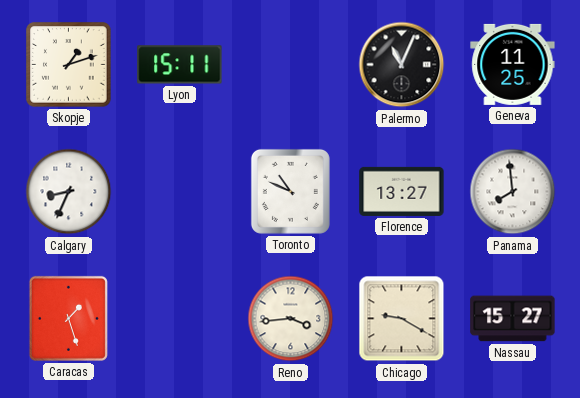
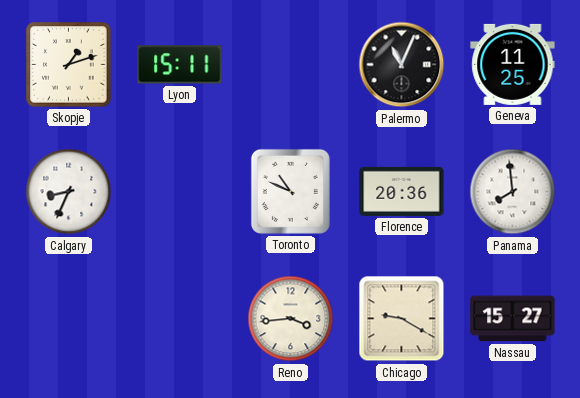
Florence: 13:27 -> 20:36
Caracas: 1:27 -> none
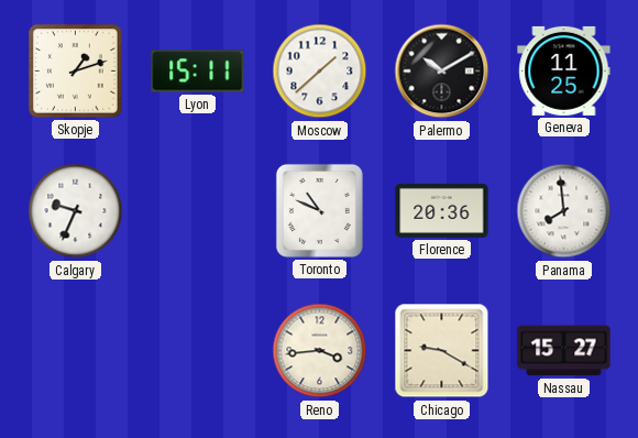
Moscow: none -> 1:38
Palermo: 11:04 -> 10:10
Calgary: 8:34 -> 9:34
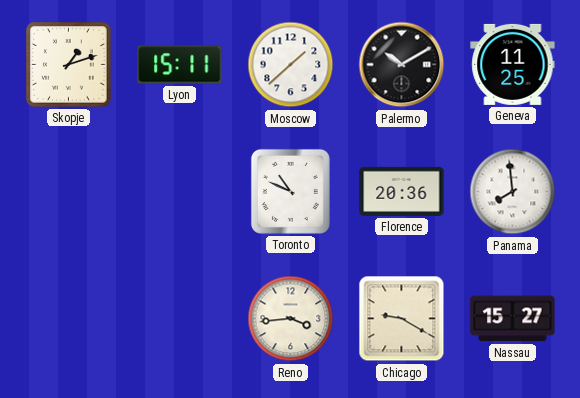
Calgary: 9:34 -> none
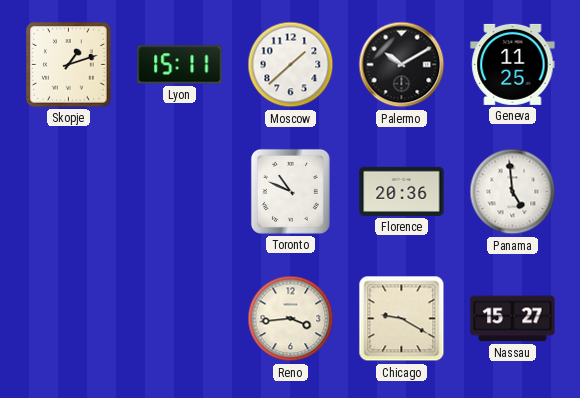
Panama: 7:59 -> 4:59
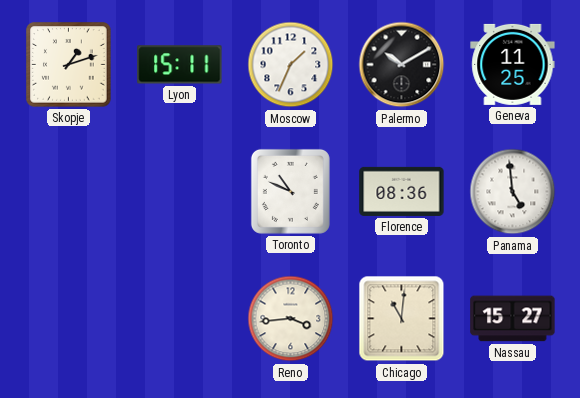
Moscow: 1:38 -> 1:34
Florence: 20:36 -> 08:36
Chicago: 9:20 -> 11:01
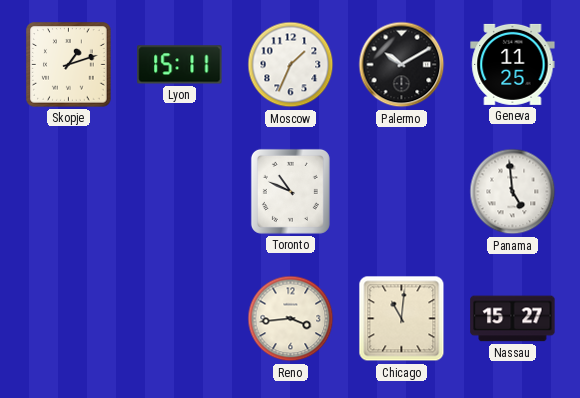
Florence: 08:36 -> none
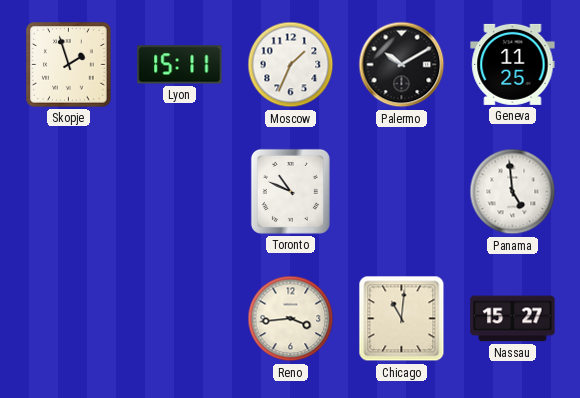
Skopje: 1:12 -> 1:57
